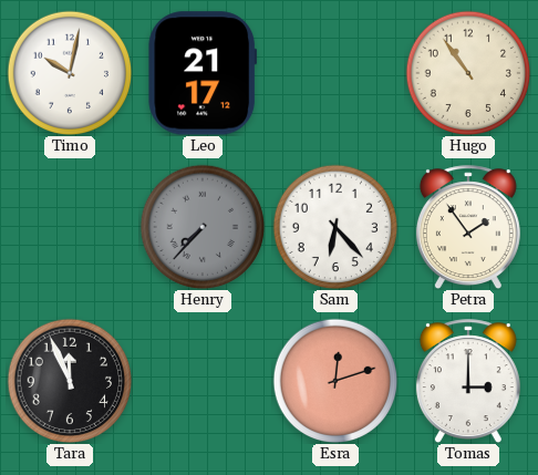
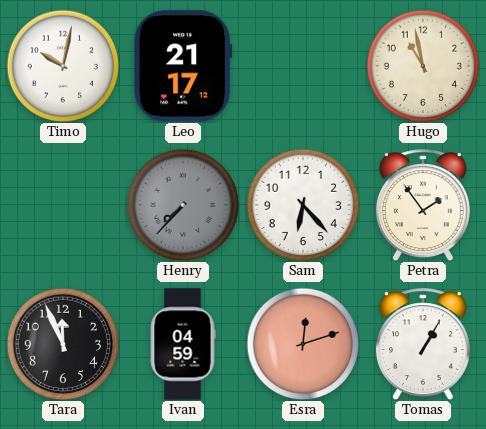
Hugo: 10:54 -> 10:58
Ivan: none -> 04:59
Tomas: 3:00 -> 1:05
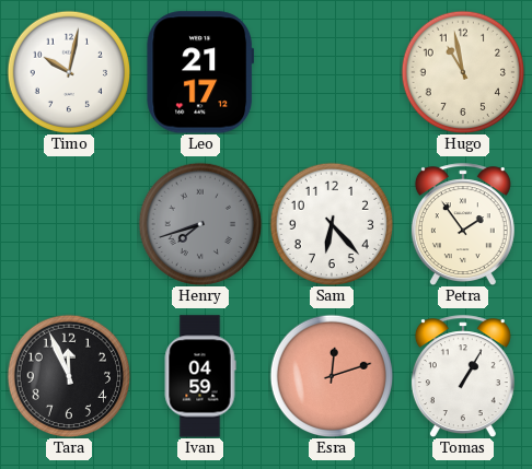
Henry: 7:37 -> 7:42
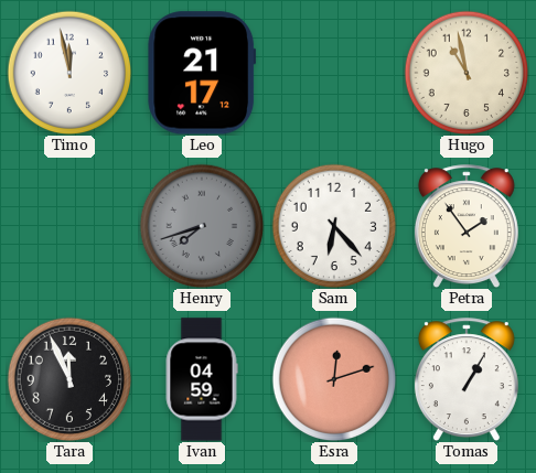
Timo: 10:02 -> 11:58
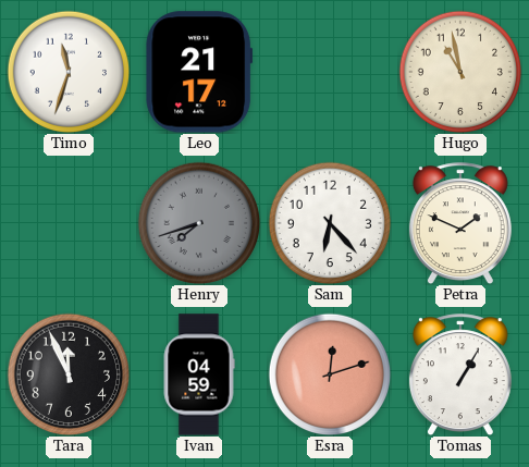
Timo: 11:58 -> 11:33
Petra: 1:54 -> 1:49
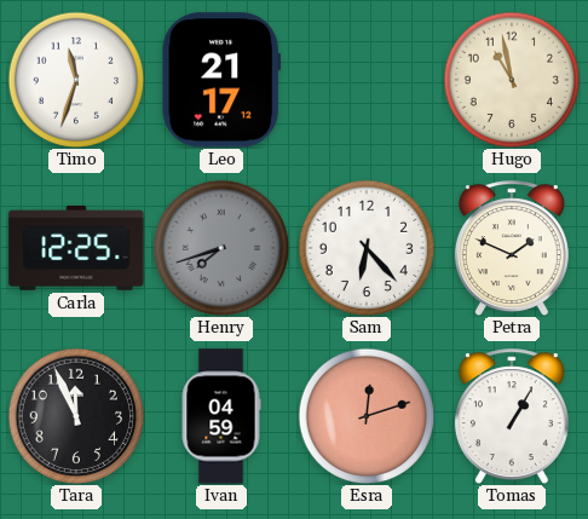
Carla: none -> 12:25
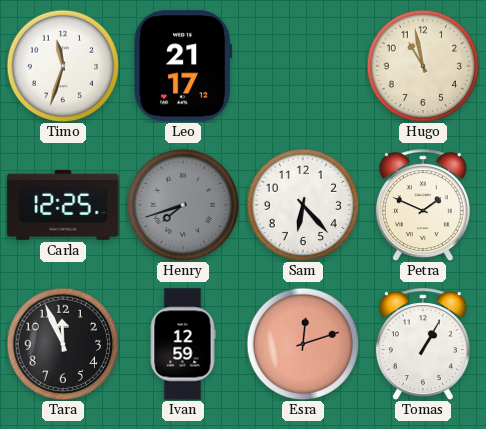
Ivan: 04:59 -> 12:59
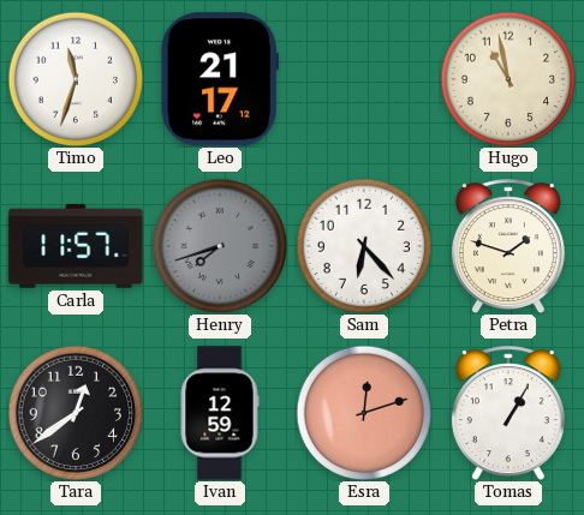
Carla: 12:25 -> 11:57
Petra: 1:49 -> 1:48
Tara: 11:56 -> 12:39
